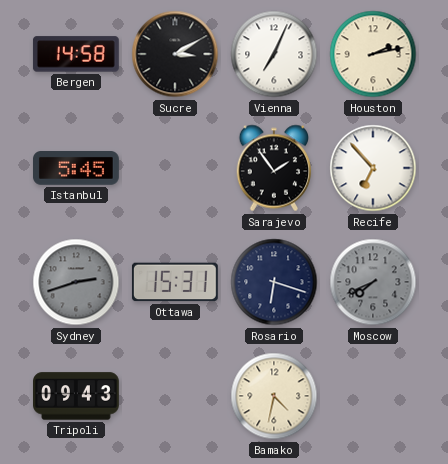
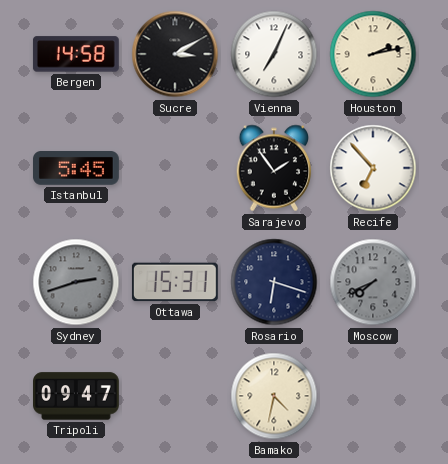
Tripoli: 09:43 -> 09:47
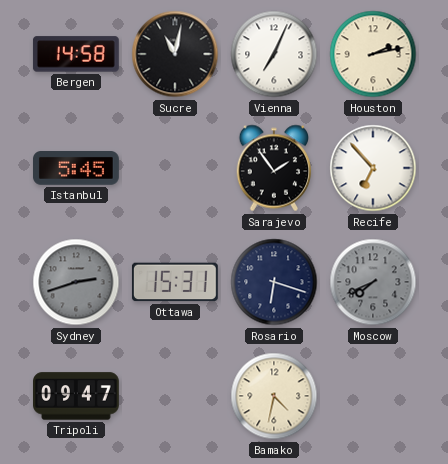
Sucre: 3:10 -> 11:02
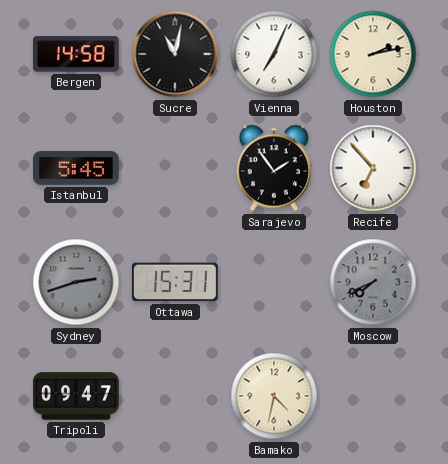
Rosario: 6:18 -> none
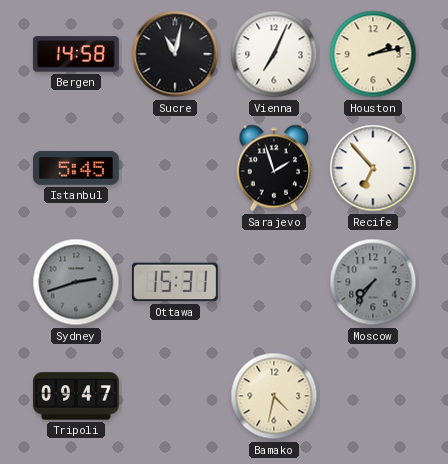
Sarajevo: 1:54 -> 1:57
Moscow: 7:41 -> 7:36
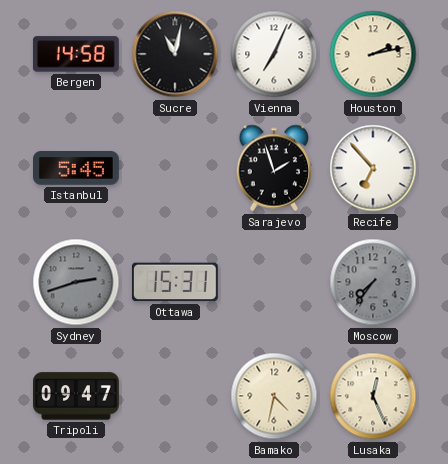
Lusaka: none -> 12:26
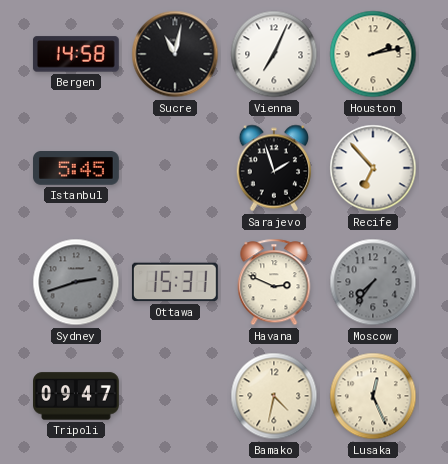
Havana: none -> 2:49
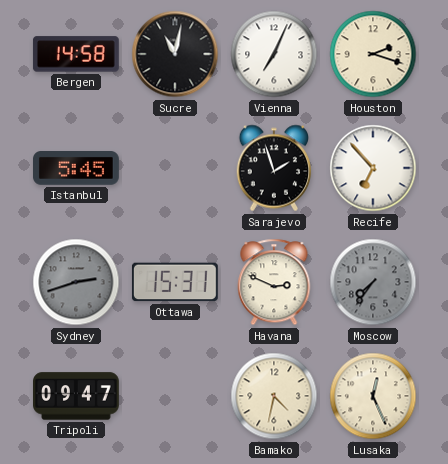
Houston: 2:13 -> 2:18
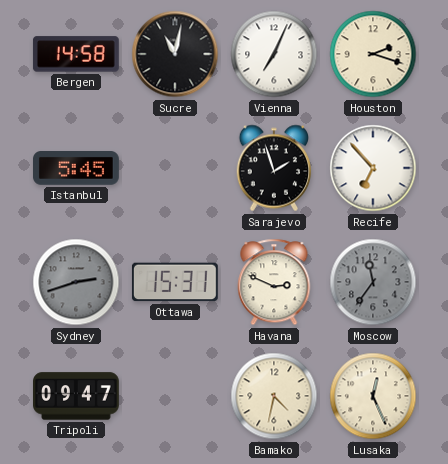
Moscow: 7:36 -> 11:36
